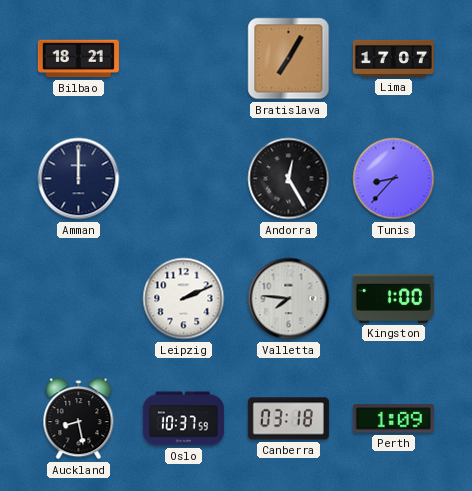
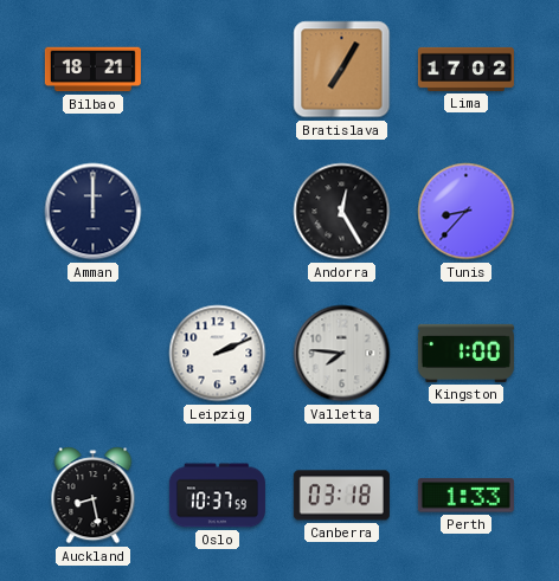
Lima: 17:07 -> 17:02
Perth: 1:09 -> 1:33
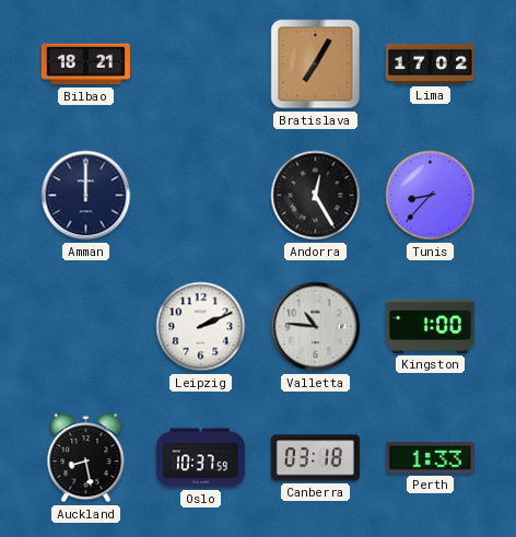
Valletta: 7:46 -> 10:46
